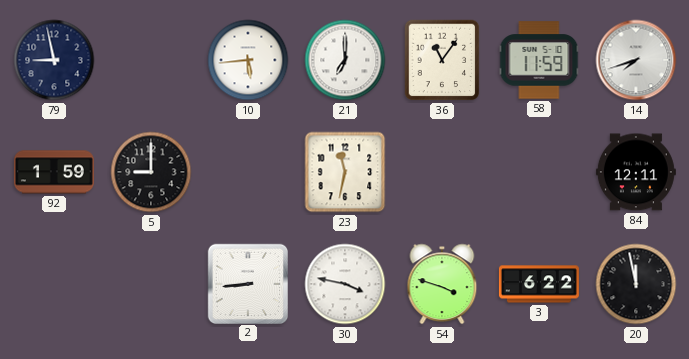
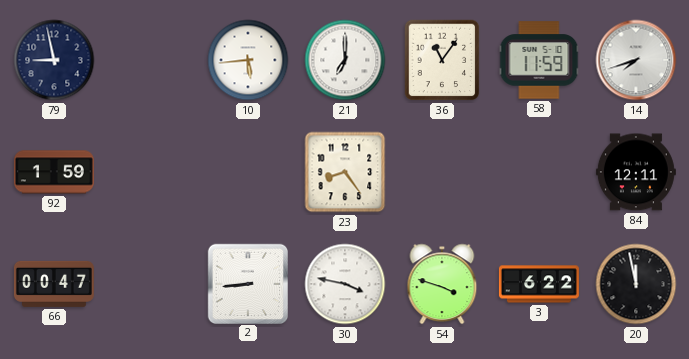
5: 9:00 -> none
23: 11:32 -> 8:24
66: none -> 00:47
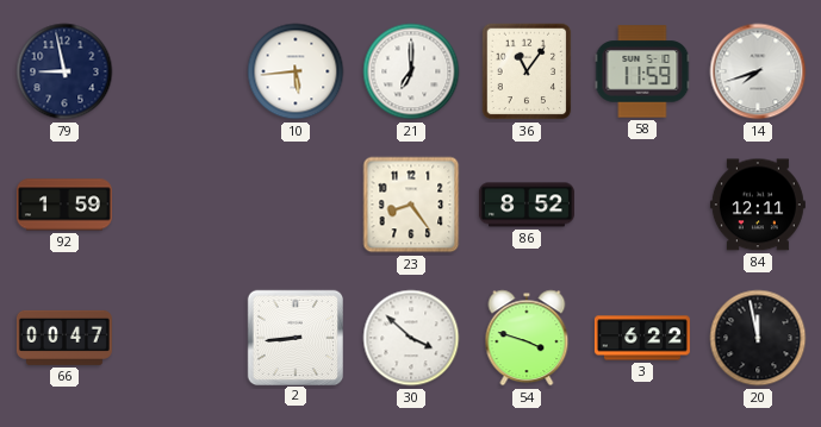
86: none -> 8:52
30: 3:47 -> 3:52
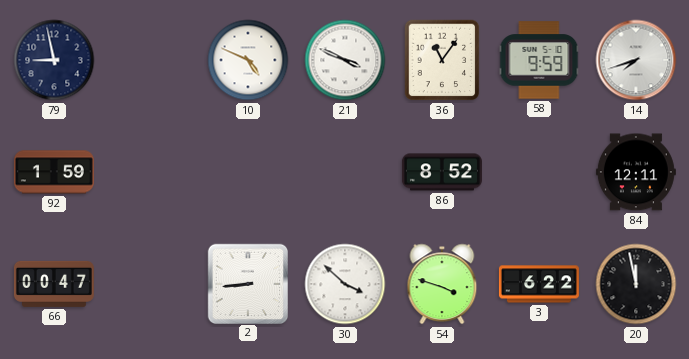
10: 5:44 -> 4:49
21: 7:00 -> 3:49
58: 11:59 -> 9:59
23: 8:24 -> none
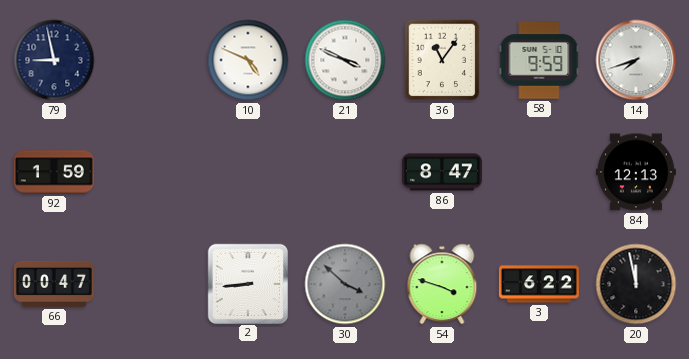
86: 8:52 -> 8:47
84: 12:11 -> 12:13
30 dial: white -> grey
